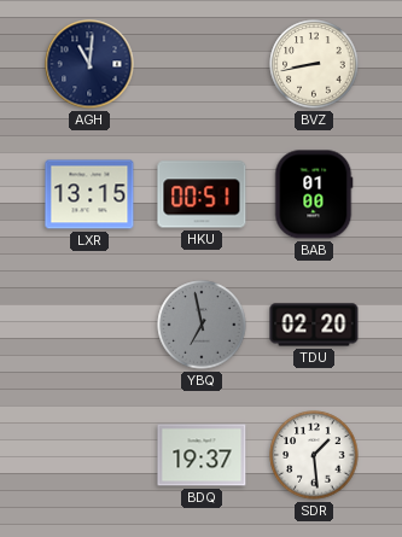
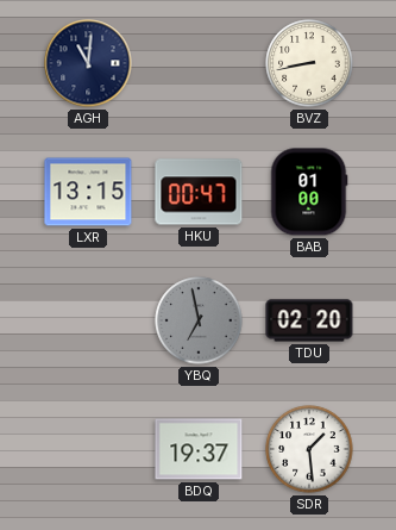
HKU: 00:51 -> 00:47
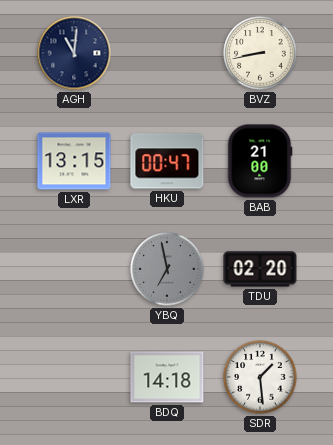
BAB: 01:00 -> 21:00
BDQ: 19:37 -> 14:18
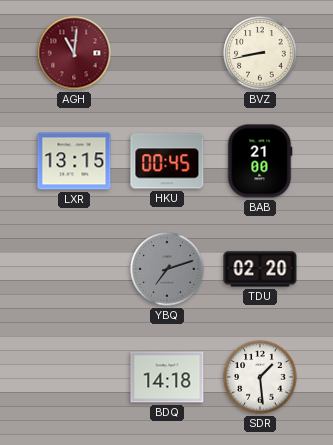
AGH dial: navy -> burgundy
HKU: 00:47 -> 00:45
YBQ: 6:58 -> 7:12
